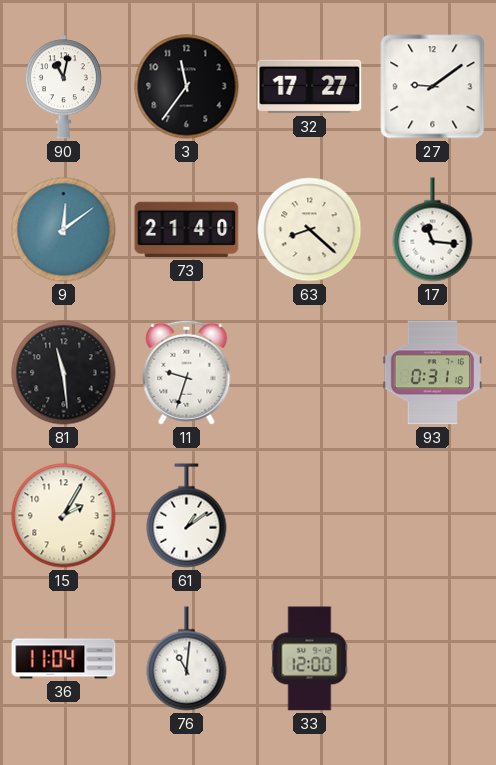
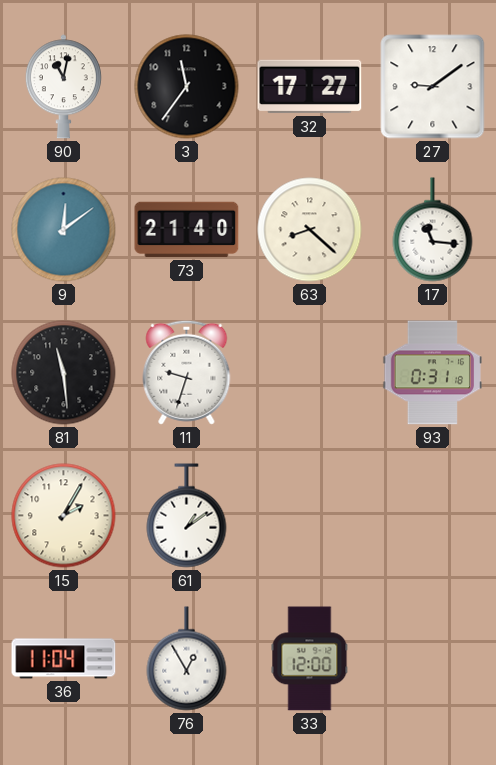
76: 11:01 -> 12:55
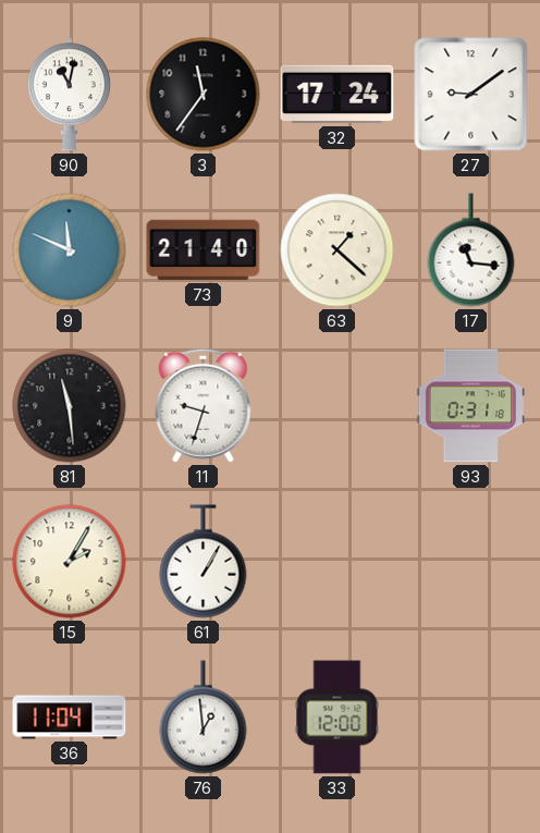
32: 17:27 -> 17:24
9: 12:09 -> 11:49
63: 8:22 -> 1:22
61: 1:09 -> 1:05
76: 12:55 -> 12:59
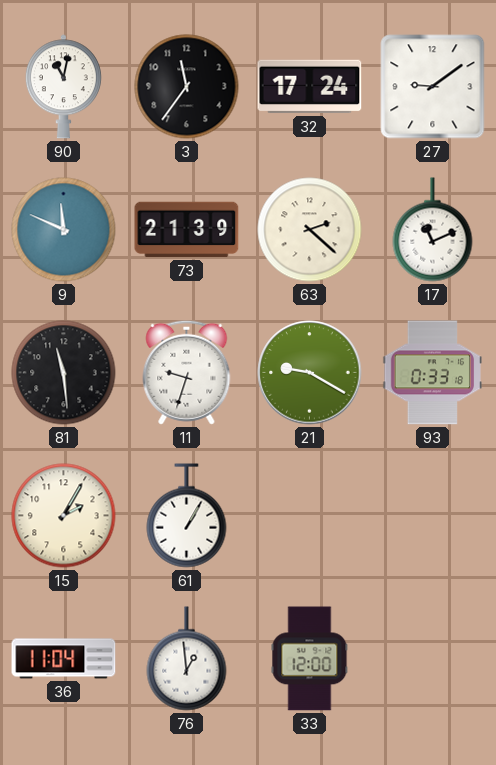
73: 21:40 -> 21:39
63: 1:22 -> 2:22
17: 11:16 -> 11:11
21: none -> 9:20
93: 0:31 -> 0:33
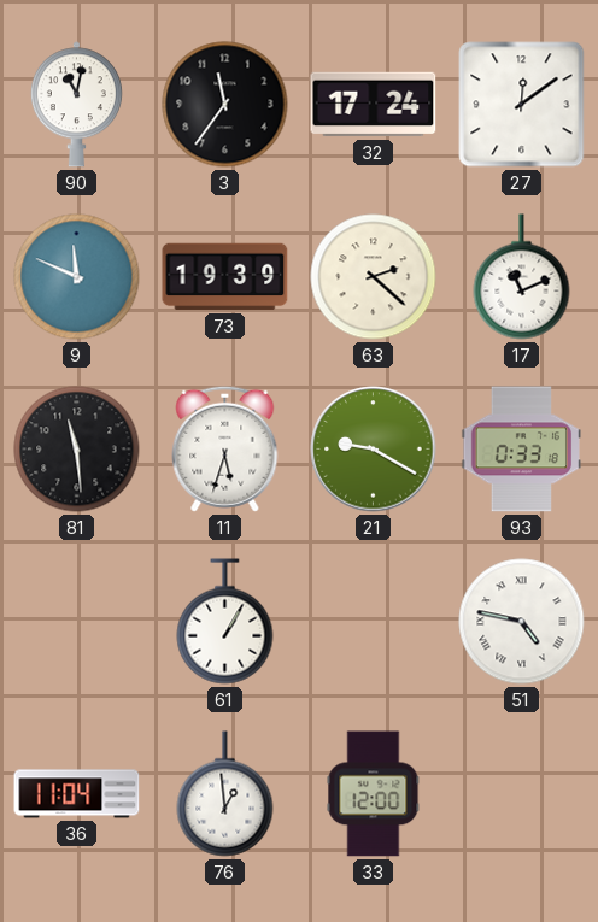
27: 9:09 -> 12:09
73: 21:39 -> 19:39
11: 9:33 -> 5:33
15: 2:05 -> none
51: none -> 4:47
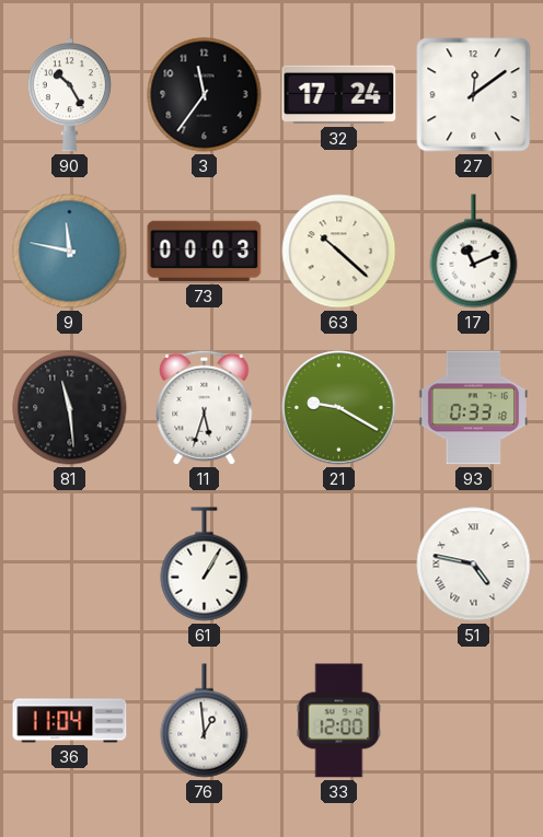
90: 11:02 -> 10:25
9: 11:49 -> 11:47
73: 19:39 -> 00:03
63: 2:22 -> 10:22
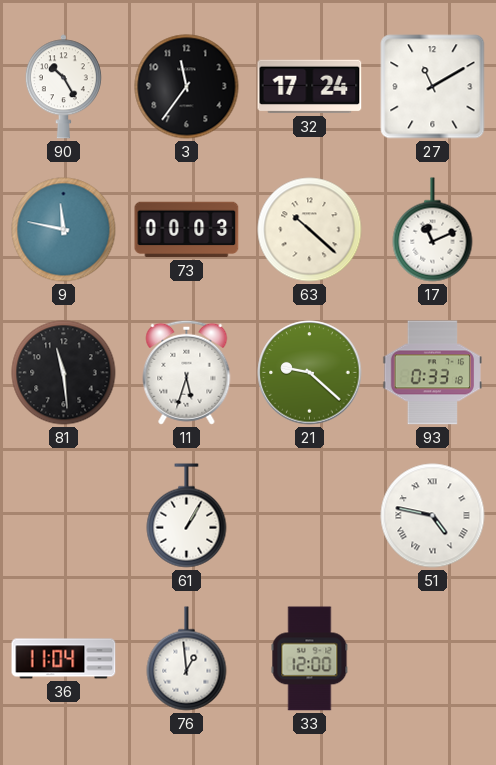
27: 12:09 -> 11:10
21: 9:20 -> 9:22
